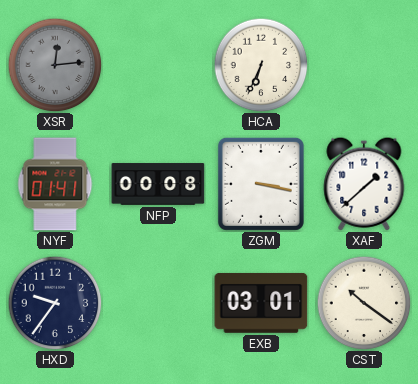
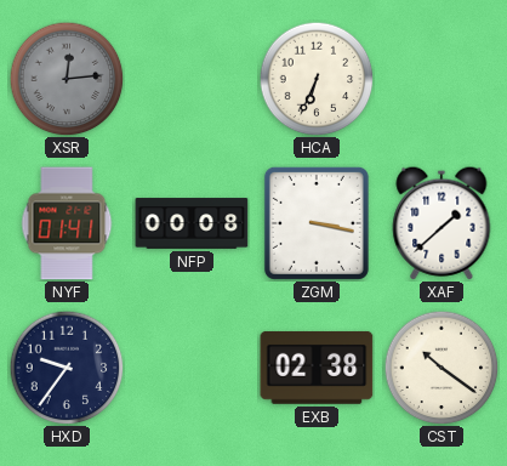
EXB: 03:01 -> 02:38
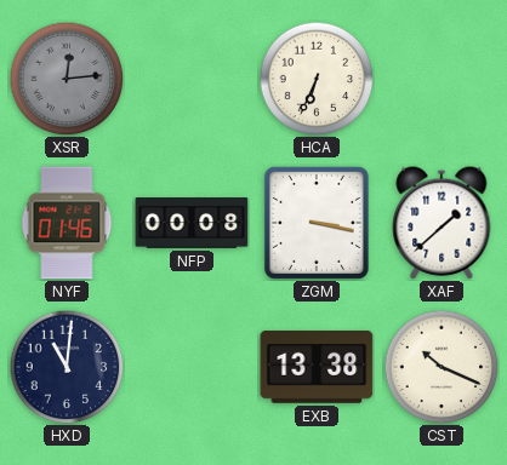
NYF: 01:41 -> 01:46
HXD: 9:36 -> 11:01
EXB: 02:38 -> 13:38
CST: 10:21 -> 10:19
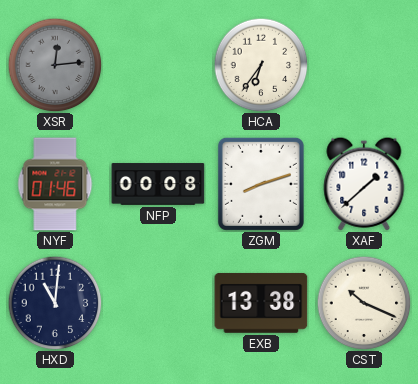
HCA: 6:34 -> 6:36
ZGM: 3:17 -> 8:12
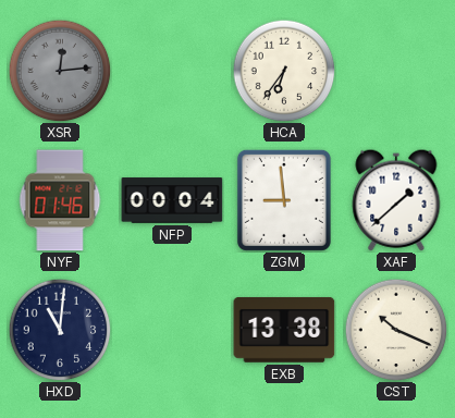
NFP: 00:08 -> 00:04
ZGM: 8:12 -> 8:59
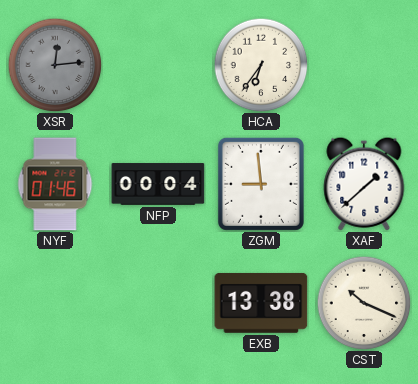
HXD: 11:01 -> none
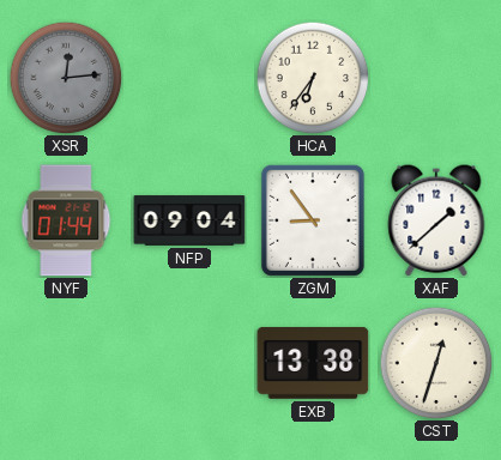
NYF: 01:46 -> 01:44
NFP: 00:04 -> 09:04
ZGM: 8:59 -> 8:54
CST: 10:19 -> 12:33
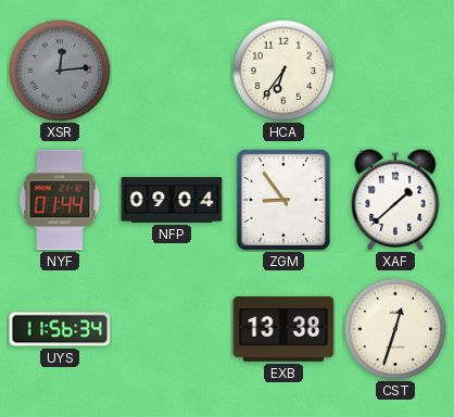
UYS: none -> 11:56
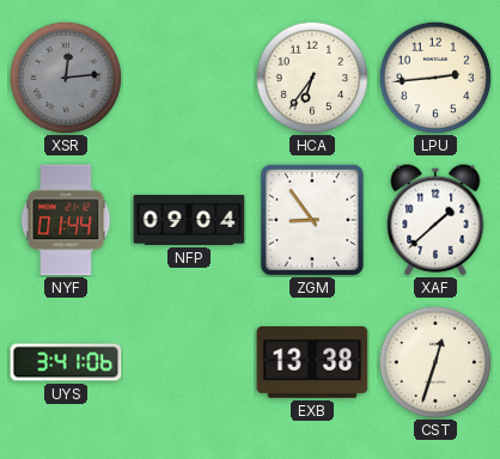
LPU: none -> 2:44
UYS: 11:56 -> 3:41
